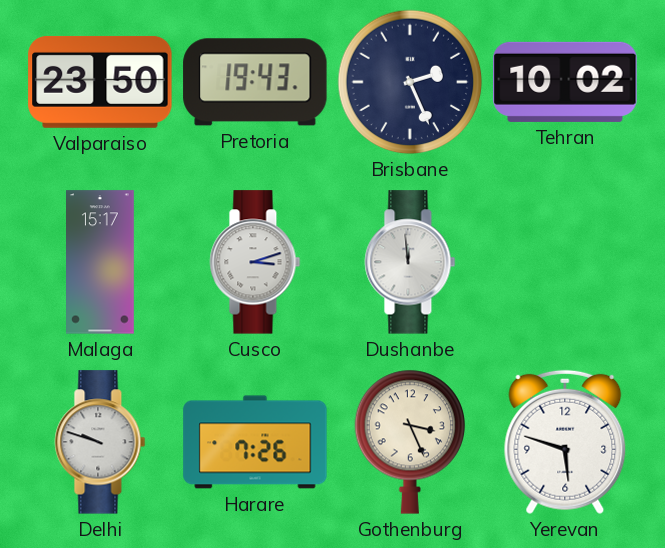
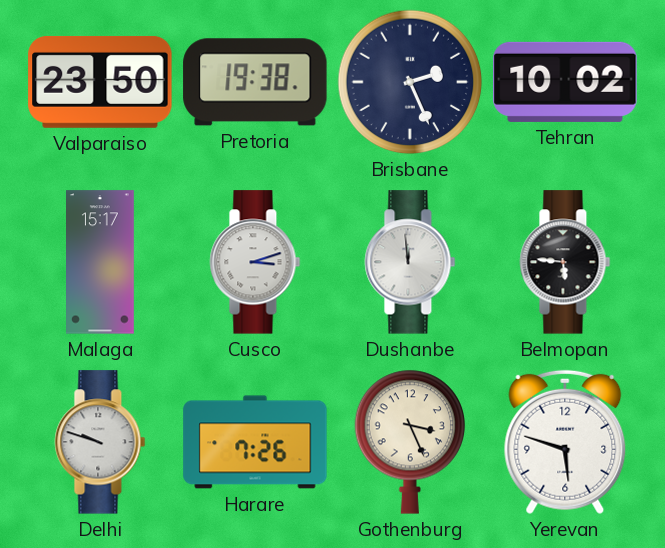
Pretoria: 19:43 -> 19:38
Belmopan: none -> 5:46
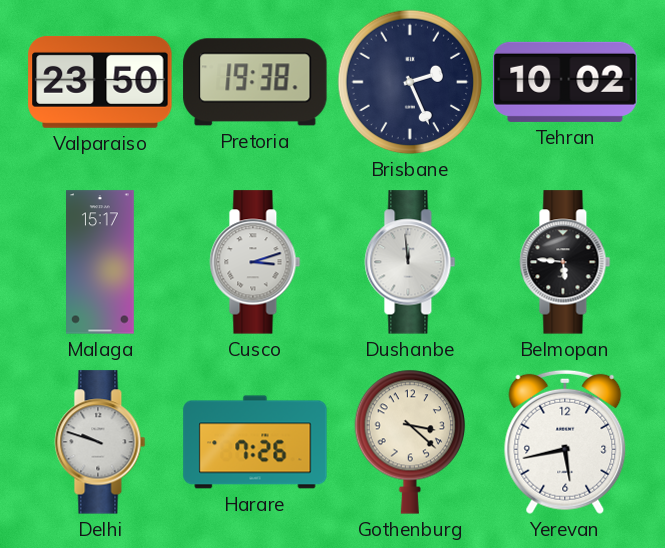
Gothenburg: 3:26 -> 3:22
Yerevan: 5:48 -> 5:43
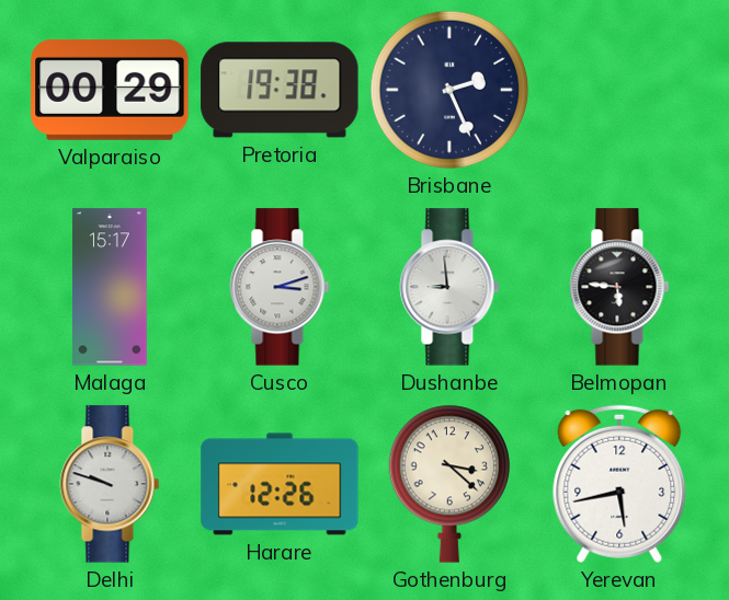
Valparaiso: 23:50 -> 00:29
Tehran: 10:02 -> none
Dushanbe: 11:59 -> 8:59
Harare: 7:26 -> 12:26
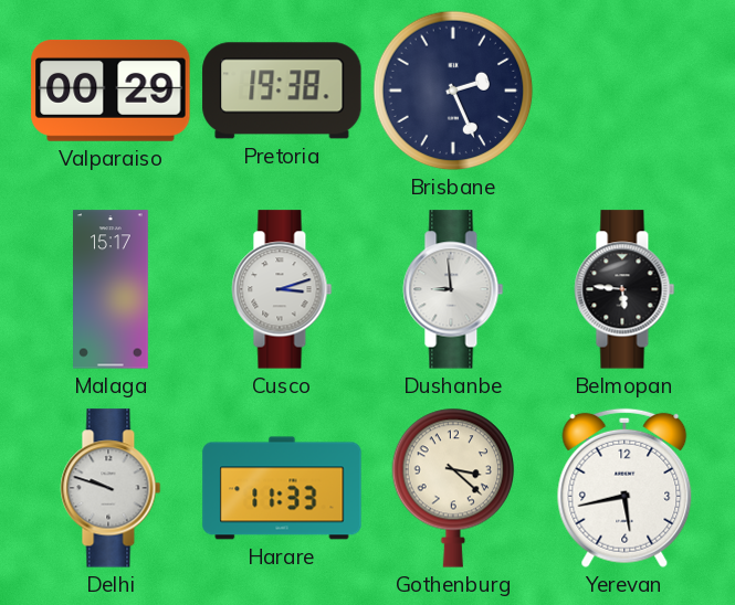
Harare: 12:26 -> 11:33
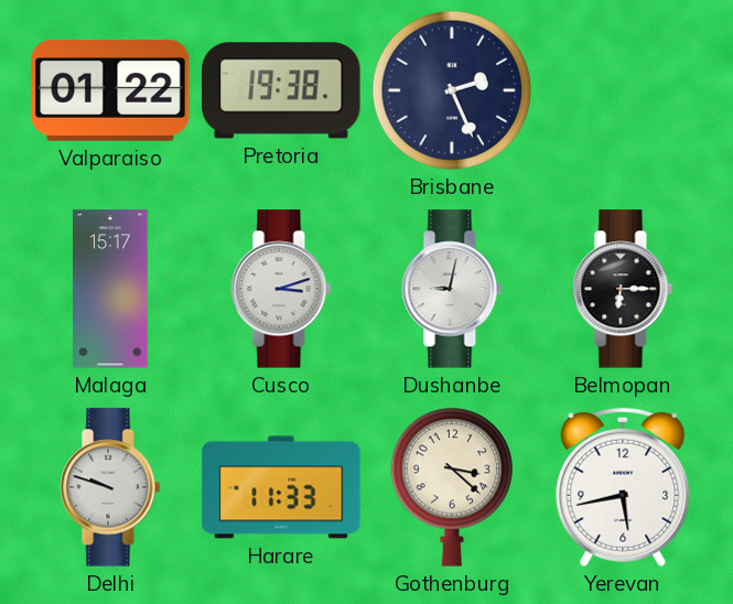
Valparaiso: 00:29 -> 01:22
Dushanbe: 8:59 -> 9:02
Belmopan: 5:46 -> 6:15
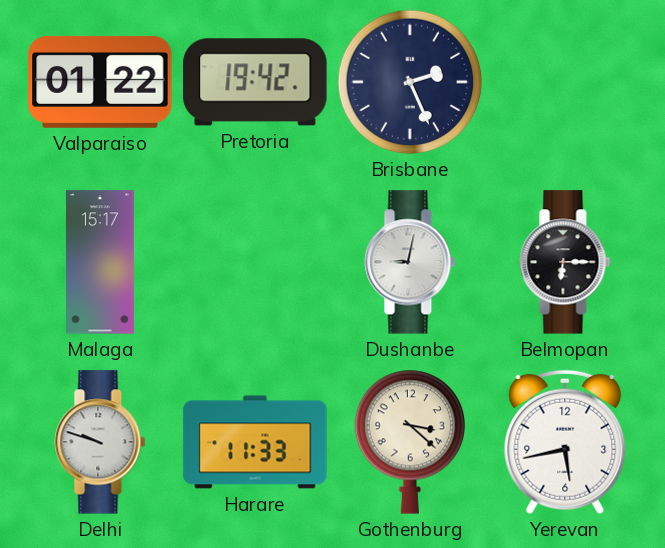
Pretoria: 19:38 -> 19:42
Cusco: 3:12 -> none
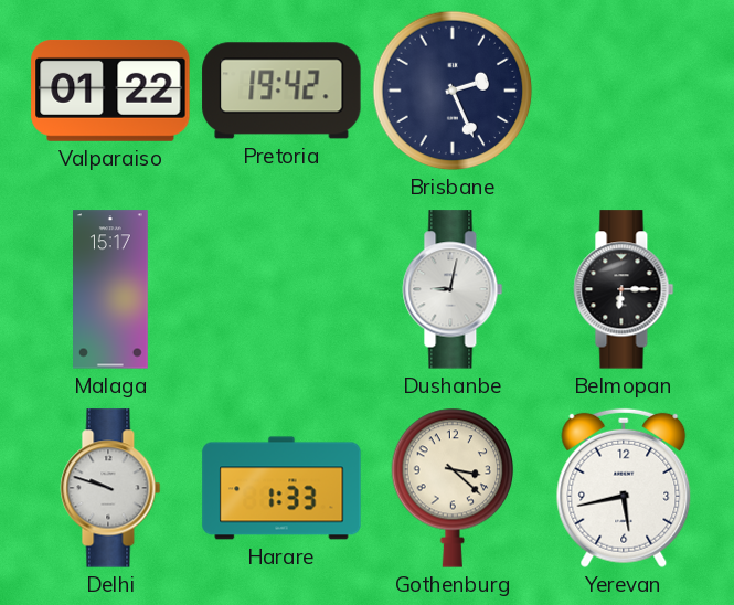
Harare: 11:33 -> 1:33
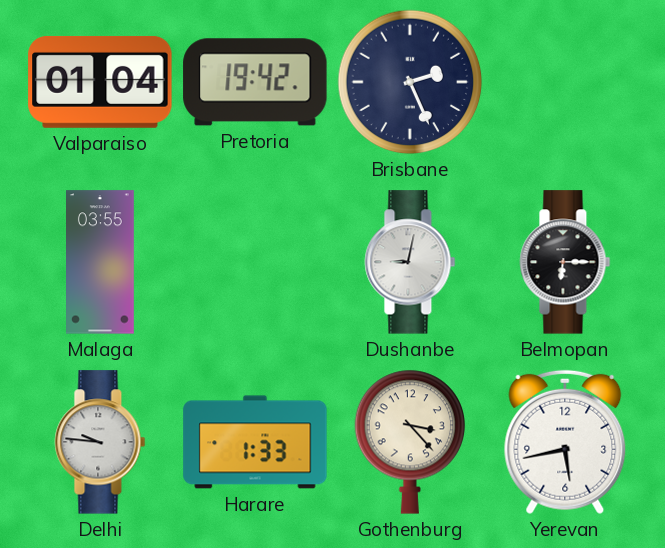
Valparaiso: 01:22 -> 01:04
Malaga: 15:17 -> 03:55
Delhi: 9:48 -> 9:46
Gothenburg: 3:22 -> 3:23
